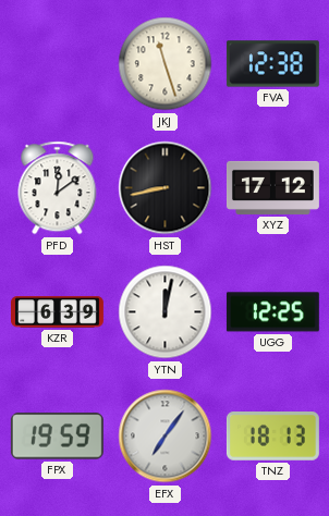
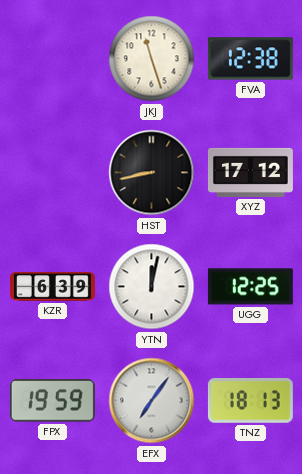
PFD: 12:09 -> none
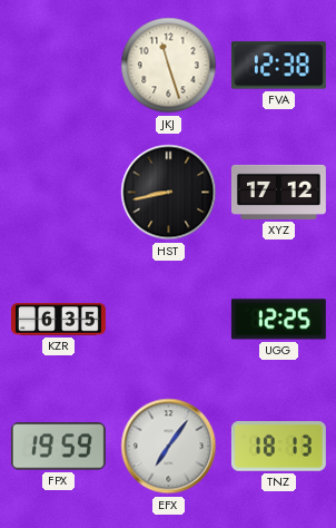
KZR: 6:39 -> 6:35
YTN: 12:02 -> none
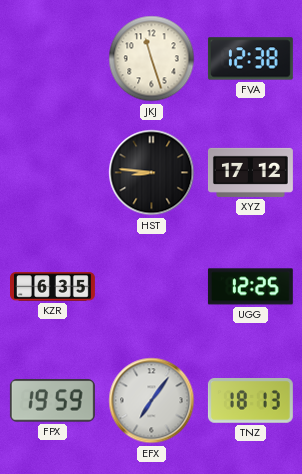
HST: 8:43 -> 8:46
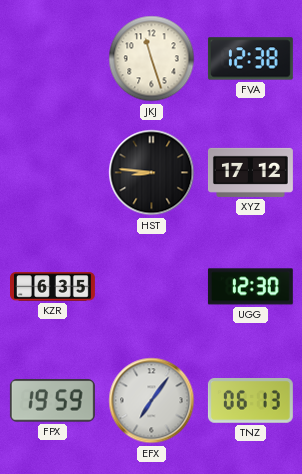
UGG: 12:25 -> 12:30
TNZ: 18:13 -> 06:13
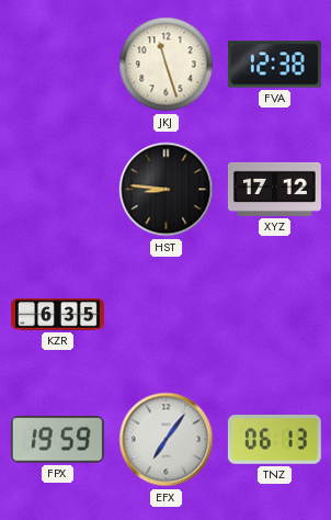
UGG: 12:30 -> none
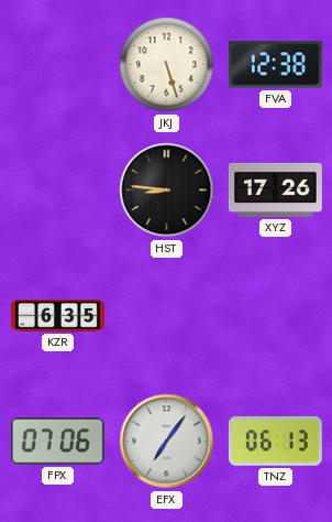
JKJ: 11:27 -> 5:27
XYZ: 17:12 -> 17:26
FPX: 19:59 -> 07:06
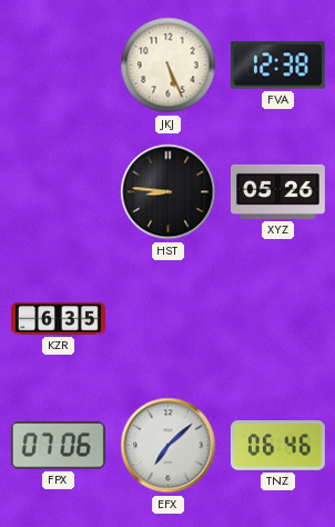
JKJ: 5:27 -> 5:26
XYZ: 17:26 -> 05:26
EFX: 7:06 -> 7:08
TNZ: 06:13 -> 06:46
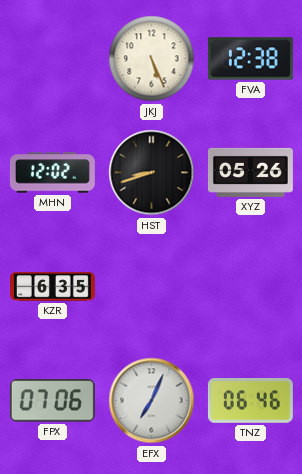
MHN: none -> 12:02
HST: 8:46 -> 8:42
EFX: 7:08 -> 7:04
